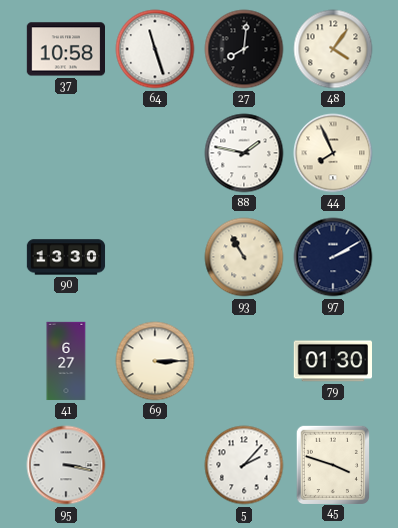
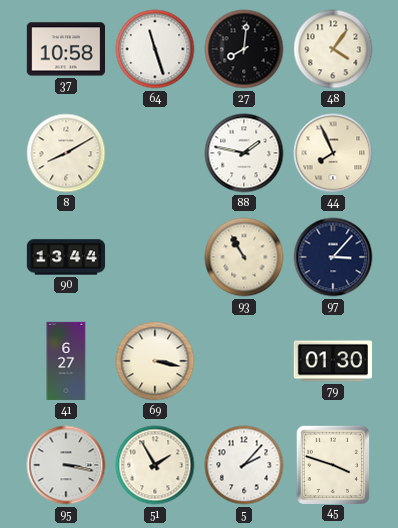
8: none -> 8:10
90: 13:30 -> 13:44
97: 2:10 -> 3:07
69: 3:15 -> 3:17
51: none -> 1:55
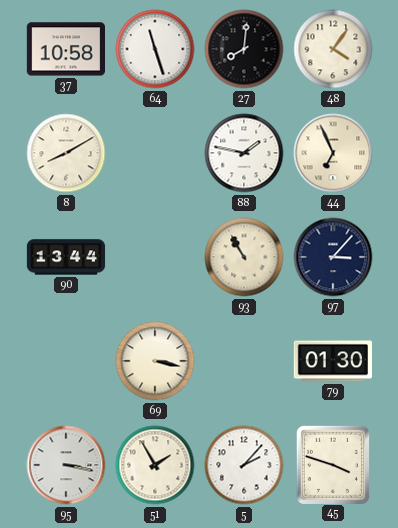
44: 7:56 -> 6:56
41: 6:27 -> none
